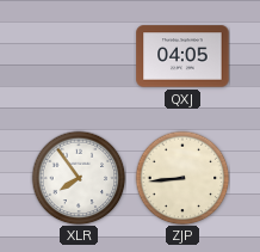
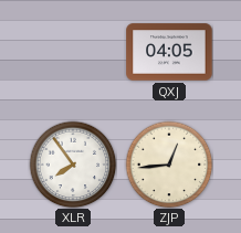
ZJP: 8:44 -> 12:44
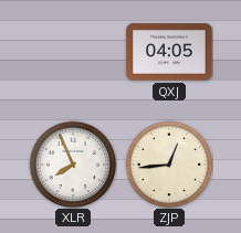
XLR: 7:54 -> 7:56
